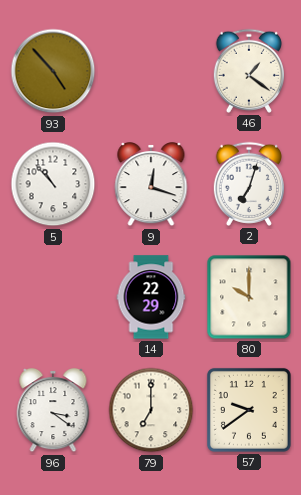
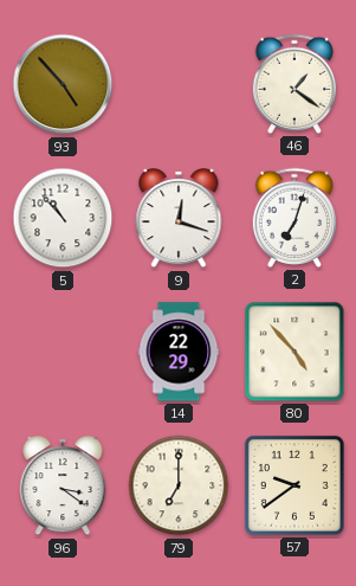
80: 10:00 -> 4:53
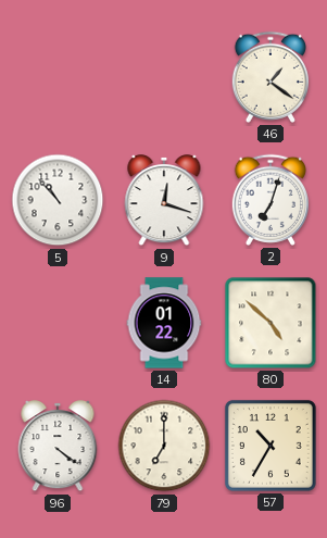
93: 4:53 -> none
14: 22:29 -> 01:22
80: 4:53 -> 4:52
96: 3:21 -> 4:21
57: 9:39 -> 10:35
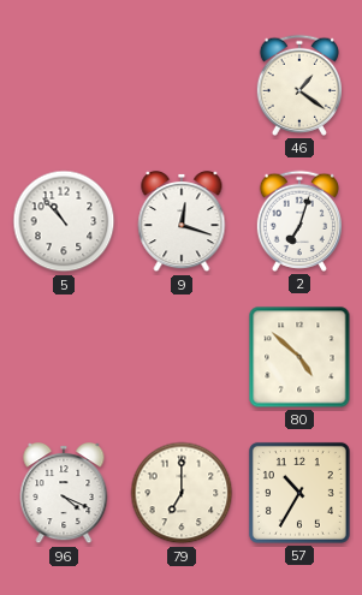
14: 01:22 -> none
96: 4:21 -> 4:19
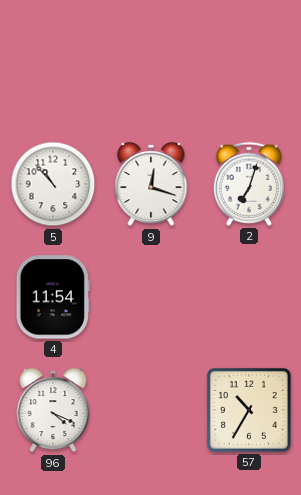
46: 1:21 -> none
4: none -> 11:54
80: 4:52 -> none
79: 7:00 -> none
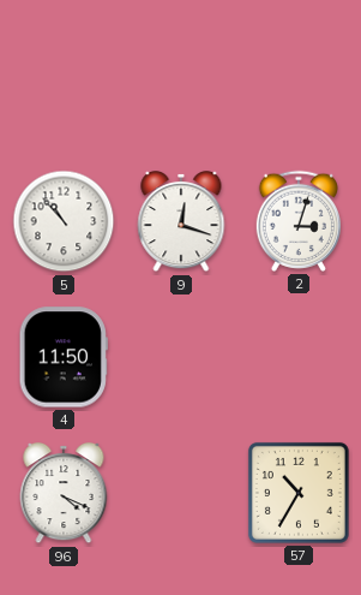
2: 7:03 -> 3:03
4: 11:54 -> 11:50
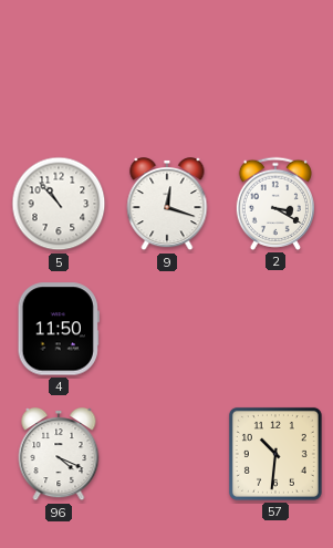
2: 3:03 -> 3:20
57: 10:35 -> 10:31
